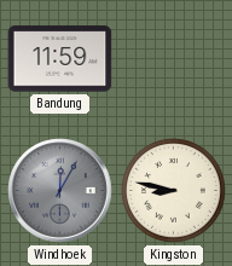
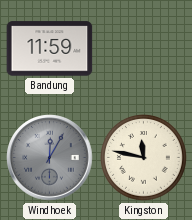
Kingston: 8:47 -> 11:47
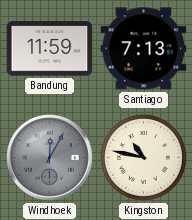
Santiago: none -> 7:13
Kingston: 11:47 -> 10:47
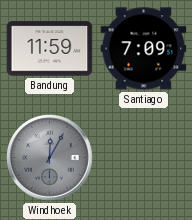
Santiago: 7:13 -> 7:09
Kingston: 10:47 -> none
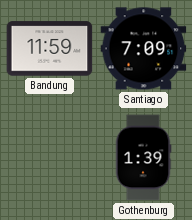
Windhoek: 12:05 -> none
Gothenburg: none -> 1:39
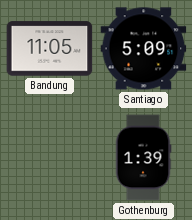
Bandung: 11:59 -> 11:05
Santiago: 7:09 -> 5:09
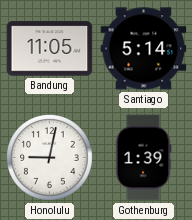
Santiago: 5:09 -> 5:14
Honolulu: none -> 9:02
